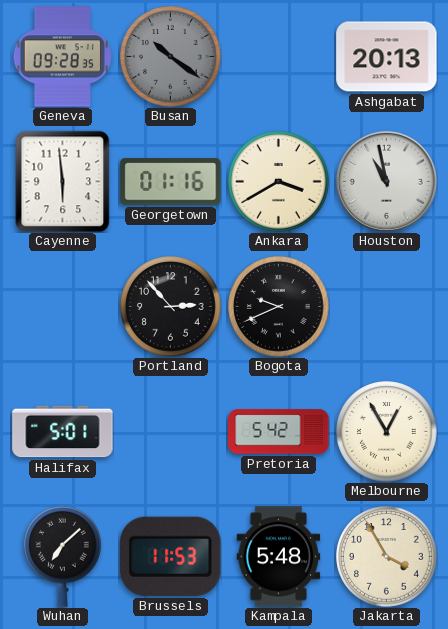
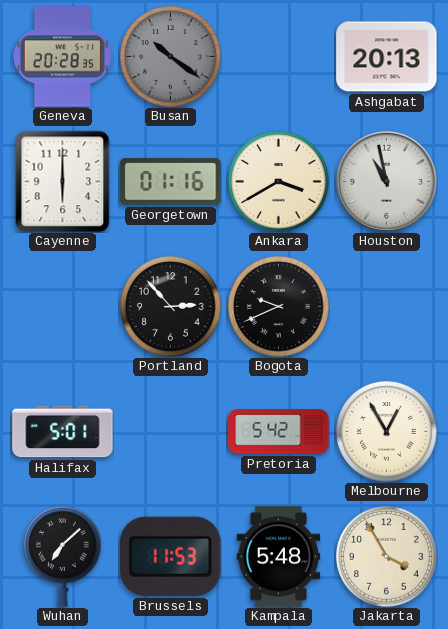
Geneva: 09:28 -> 20:28
Cayenne: 5:59 -> 6:00
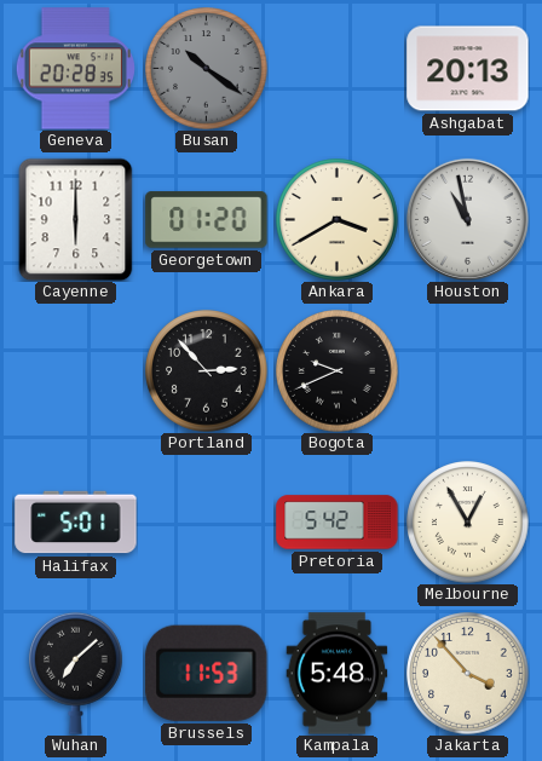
Georgetown: 01:16 -> 01:20
Jakarta: 3:55 -> 3:53
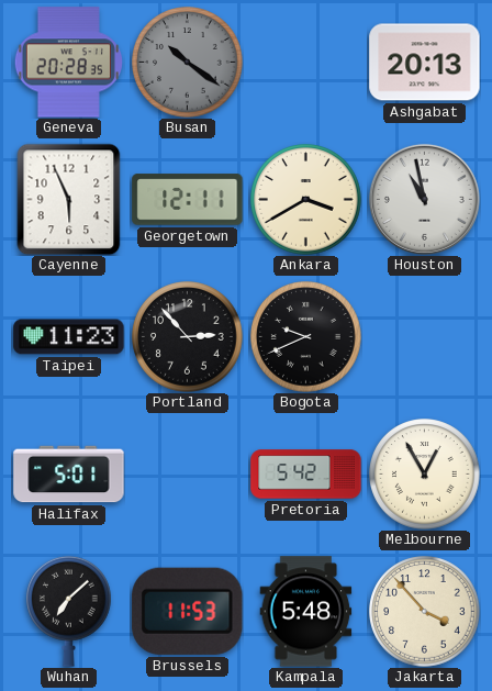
Cayenne: 6:00 -> 5:56
Georgetown: 01:20 -> 12:11
Taipei: none -> 11:23
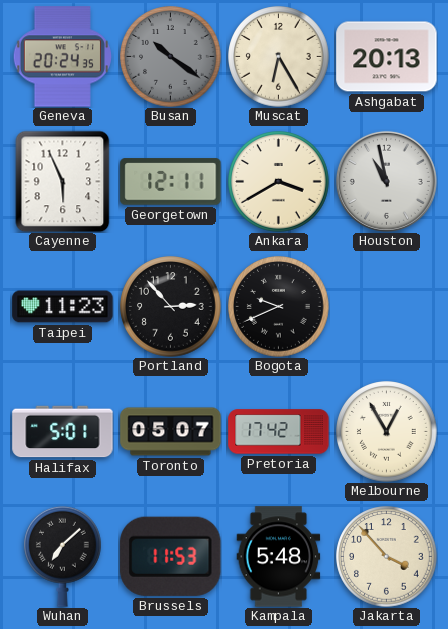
Geneva: 20:28 -> 20:24
Muscat: none -> 6:25
Toronto: none -> 05:07
Pretoria: 5:42 -> 17:42
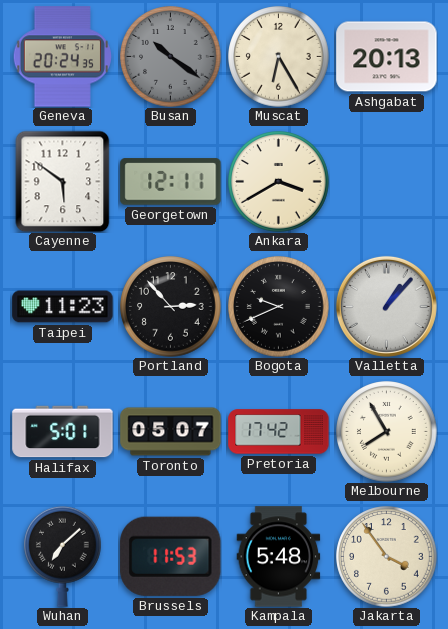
Cayenne: 5:56 -> 5:51
Houston: 10:58 -> none
Valletta: none -> 1:07
Melbourne: 12:55 -> 7:55
Jakarta: 3:53 -> 3:54
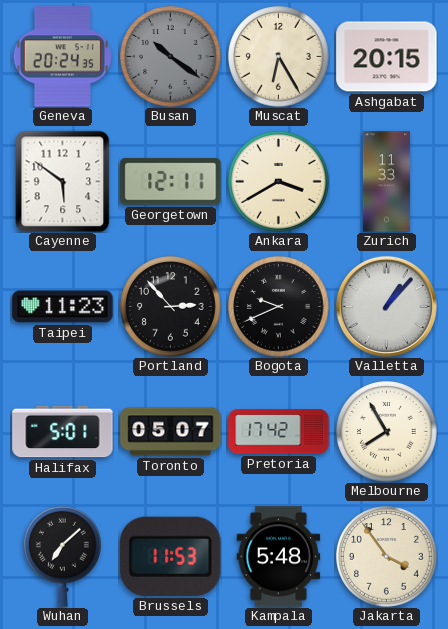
Ashgabat: 20:13 -> 20:15
Zurich: none -> 11:33
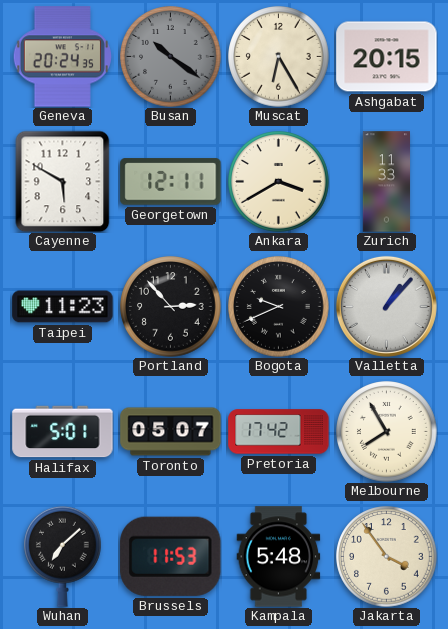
Cayenne: 5:51 -> 5:50
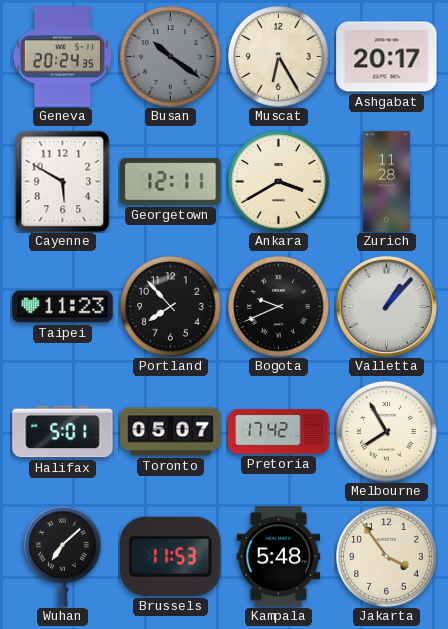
Ashgabat: 20:15 -> 20:17
Zurich: 11:33 -> 11:28
Portland: 2:53 -> 7:53
